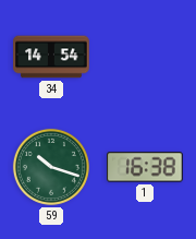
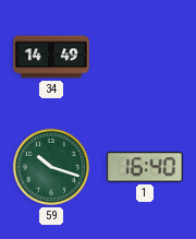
34: 14:54 -> 14:49
1: 16:38 -> 16:40
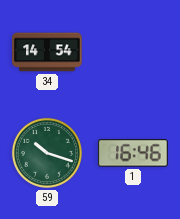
34: 14:49 -> 14:54
1: 16:40 -> 16:46
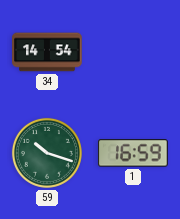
1: 16:46 -> 16:59
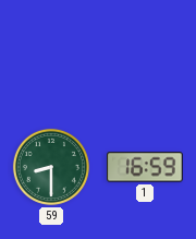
34: 14:54 -> none
59: 10:18 -> 8:30
